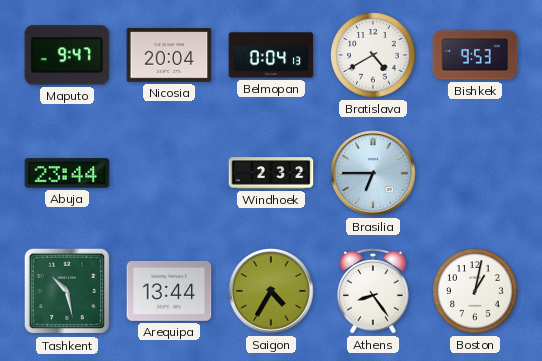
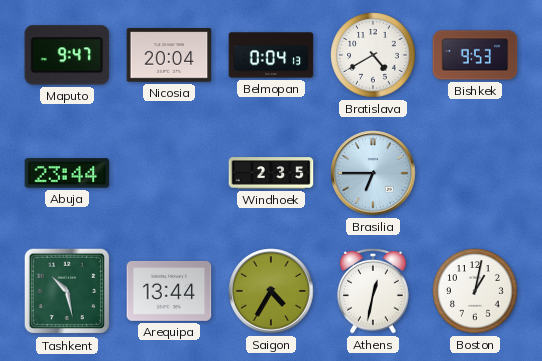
Windhoek: 2:32 -> 2:35
Athens: 8:24 -> 12:32
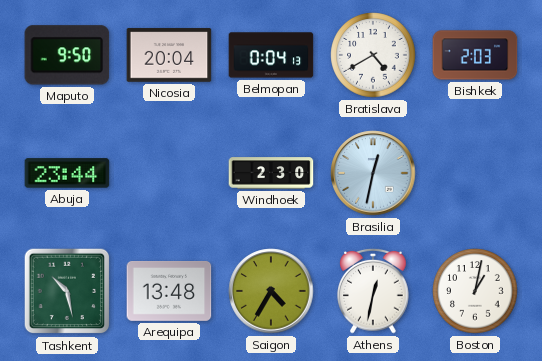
Maputo: 9:47 -> 9:50
Bishkek: 9:53 -> 2:03
Windhoek: 2:35 -> 2:30
Brasilia: 6:45 -> 12:32
Arequipa: 13:44 -> 13:48
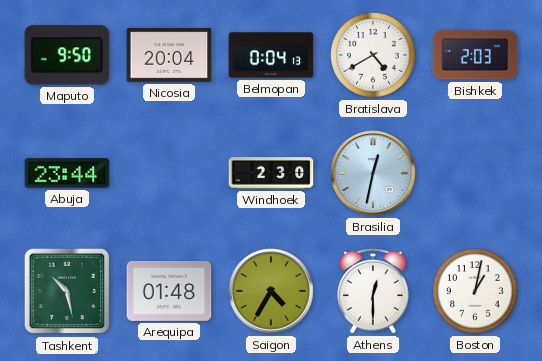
Arequipa: 13:48 -> 01:48
Athens: 12:32 -> 12:30
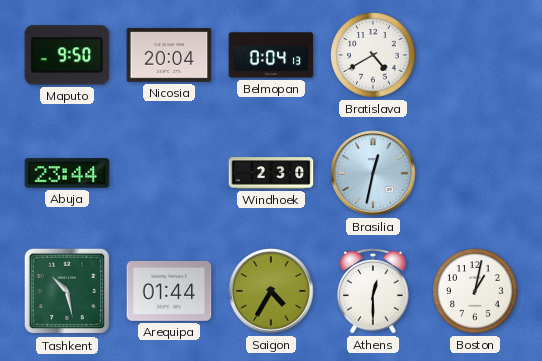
Bishkek: 2:03 -> none
Arequipa: 01:48 -> 01:44
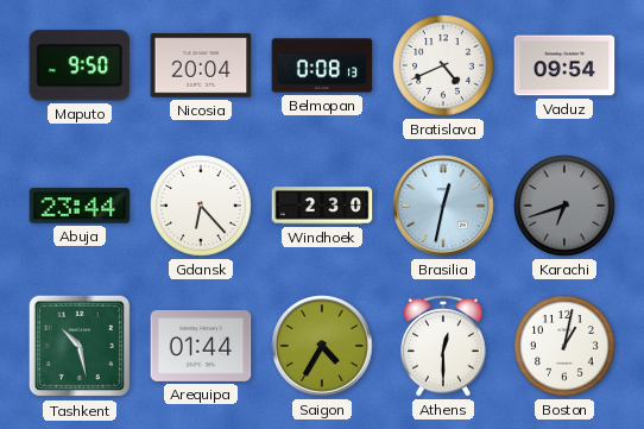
Belmopan: 0:04 -> 0:08
Bratislava: 4:40 -> 4:41
Vaduz: none -> 09:54
Gdansk: none -> 6:23
Karachi: none -> 6:42
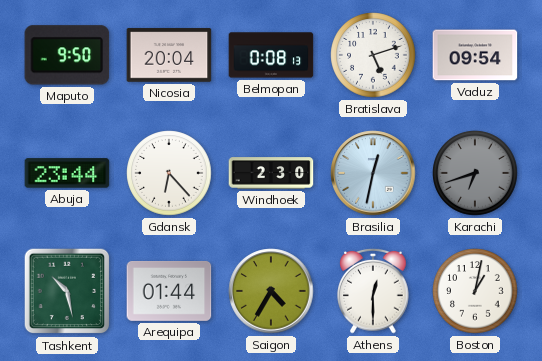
Bratislava: 4:41 -> 5:12
